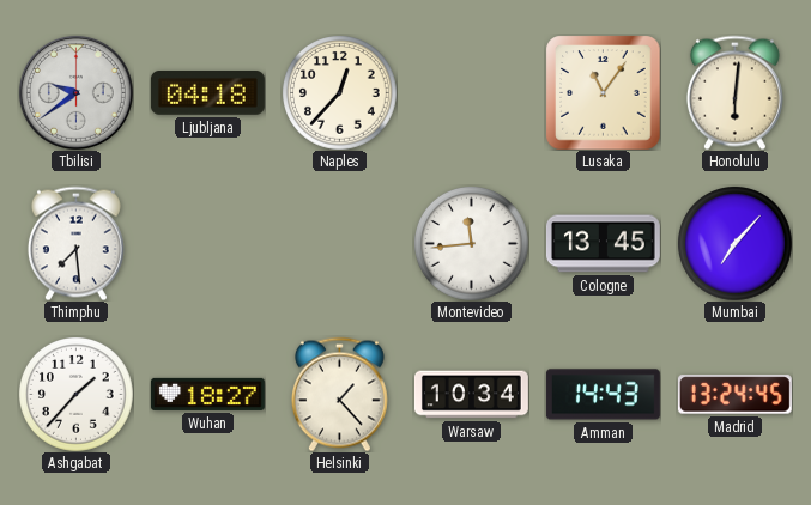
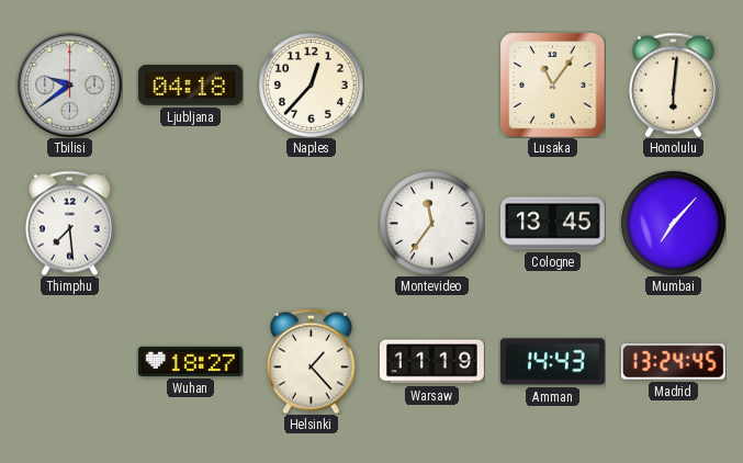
Montevideo: 11:44 -> 11:36
Ashgabat: 1:37 -> none
Warsaw: 10:34 -> 11:19
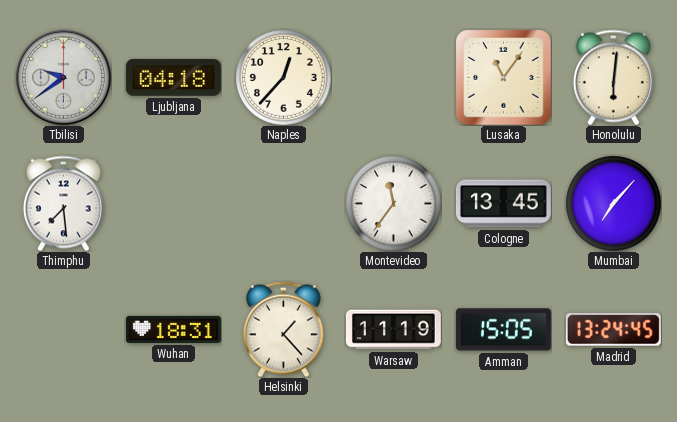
Wuhan: 18:27 -> 18:31
Amman: 14:43 -> 15:05
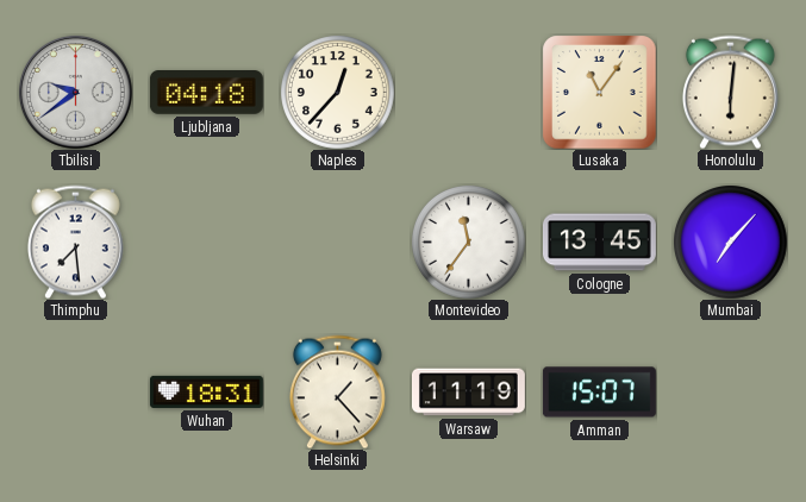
Amman: 15:05 -> 15:07
Madrid: 13:24 -> none
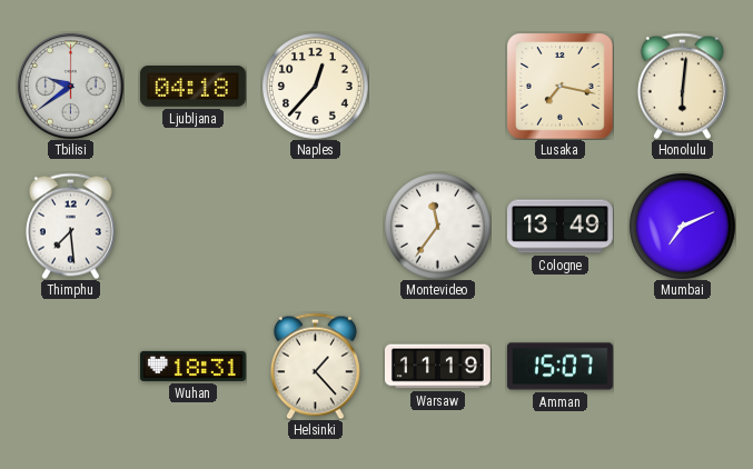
Lusaka: 11:06 -> 7:17
Cologne: 13:45 -> 13:49
Mumbai: 7:07 -> 7:11
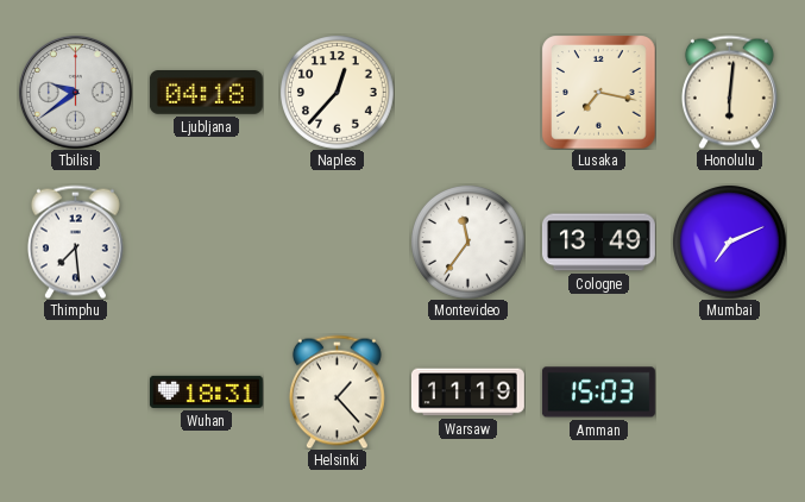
Amman: 15:07 -> 15:03
